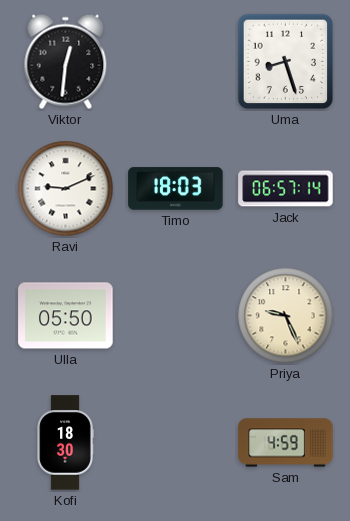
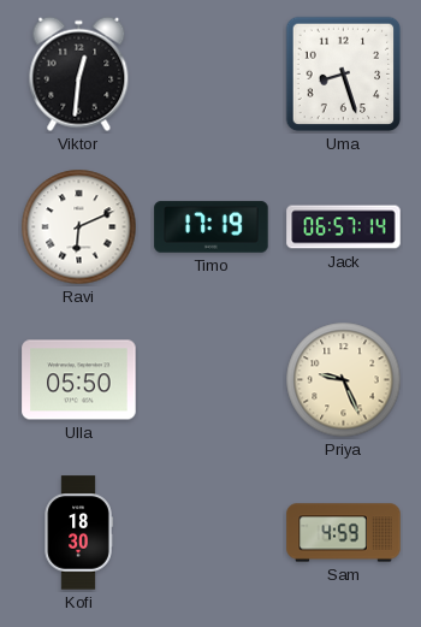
Ravi: 9:11 -> 6:11
Timo: 18:03 -> 17:19
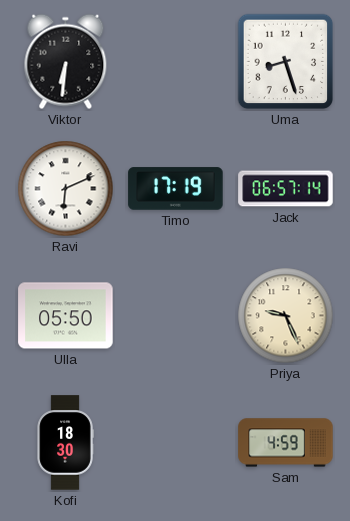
Viktor: 12:31 -> 6:31
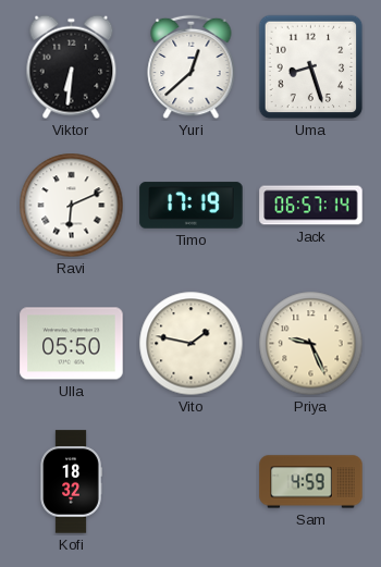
Yuri: none -> 12:38
Vito: none -> 1:47
Kofi: 18:30 -> 18:32
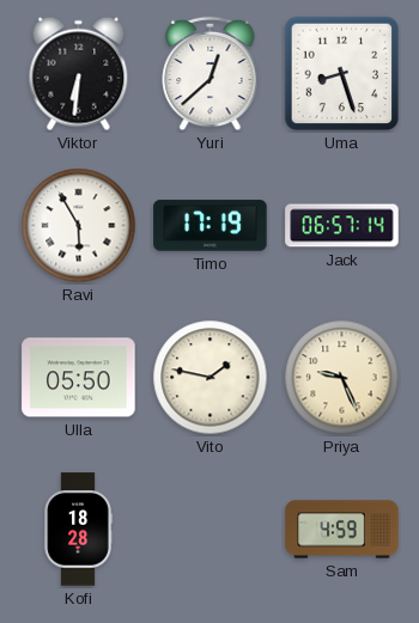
Ravi: 6:11 -> 5:55
Kofi: 18:32 -> 18:28
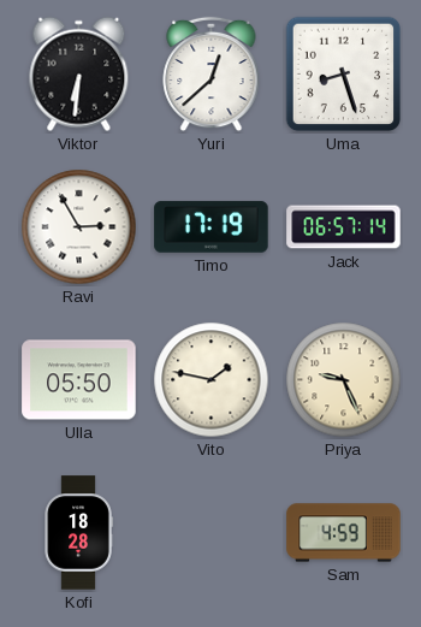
Ravi: 5:55 -> 2:55
